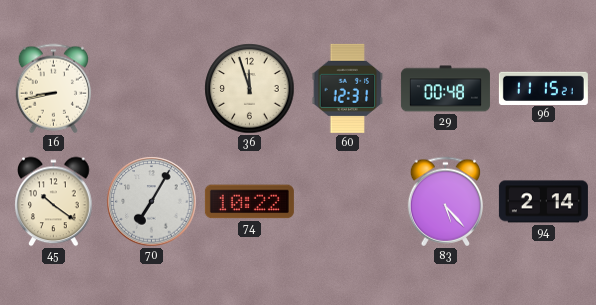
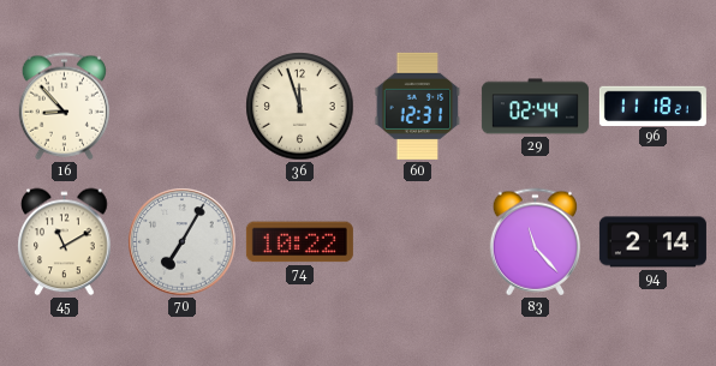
16: 8:43 -> 8:53
29: 00:48 -> 02:44
96: 11:15 -> 11:18
45: 10:21 -> 11:10
83: 5:23 -> 11:23
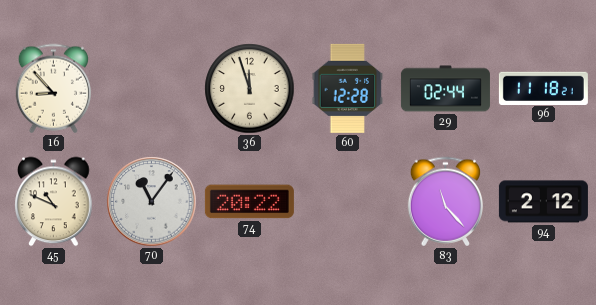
60: 12:31 -> 12:28
45: 11:10 -> 10:49
70: 7:05 -> 11:06
74: 10:22 -> 20:22
94: 2:14 -> 2:12
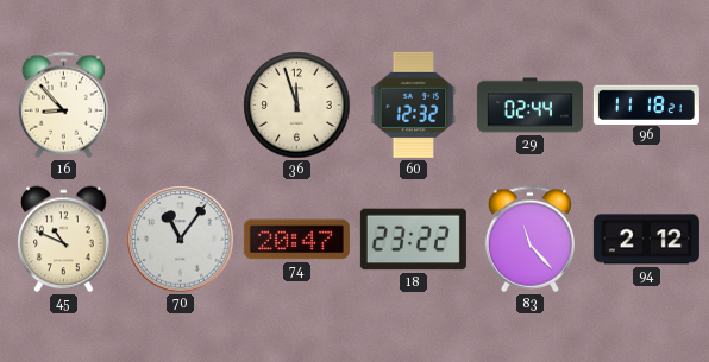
60: 12:28 -> 12:32
74: 20:22 -> 20:47
18: none -> 23:22
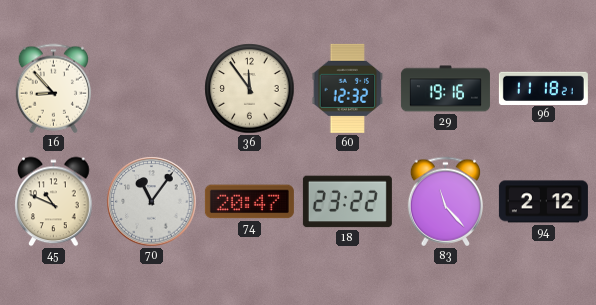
36: 11:57 -> 11:54
29: 02:44 -> 19:16
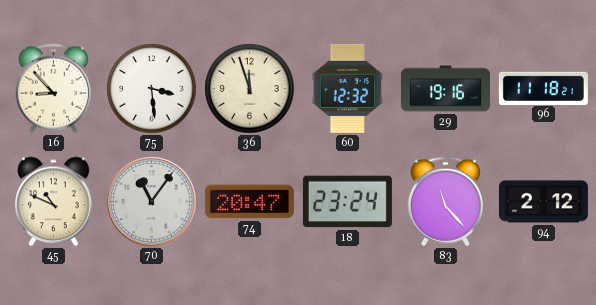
75: none -> 3:29
36: 11:54 -> 11:57
18: 23:22 -> 23:24
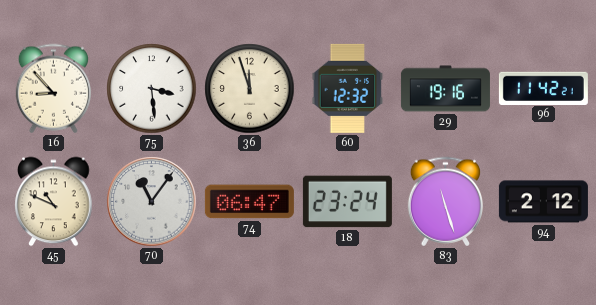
96: 11:18 -> 11:42
74: 20:47 -> 06:47
83: 11:23 -> 11:27
